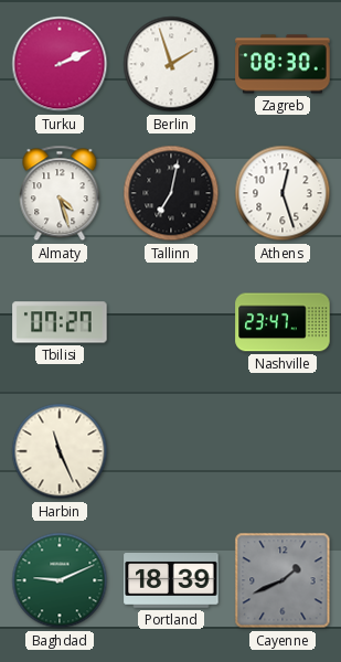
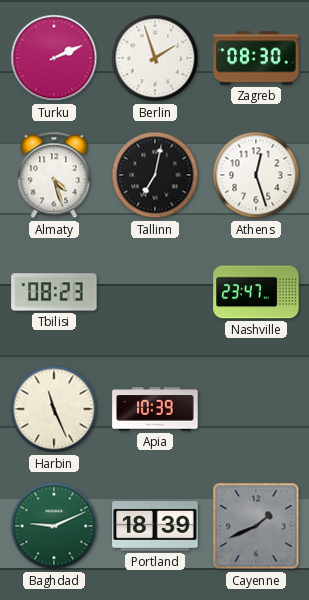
Tbilisi: 07:27 -> 08:23
Apia: none -> 10:39
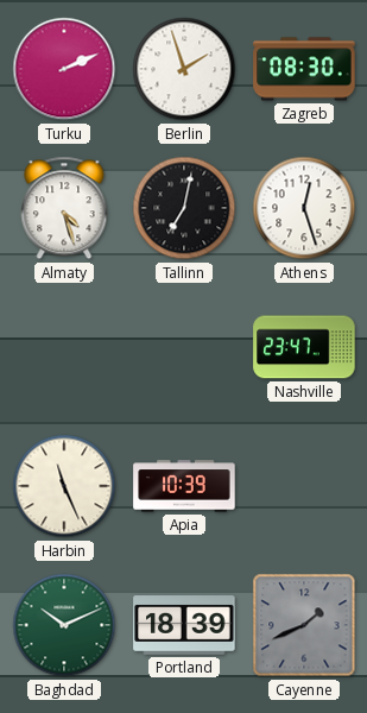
Tbilisi: 08:23 -> none
Baghdad: 9:11 -> 10:11
